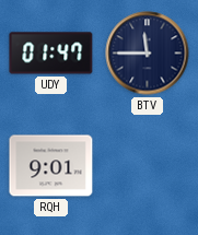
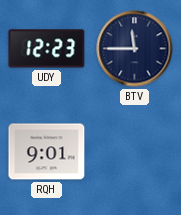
UDY: 01:47 -> 12:23
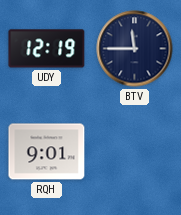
UDY: 12:23 -> 12:19
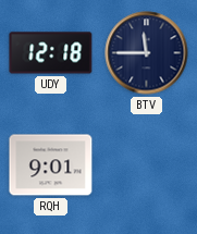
UDY: 12:19 -> 12:18
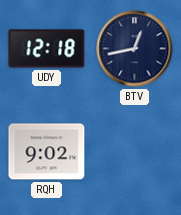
BTV: 11:45 -> 12:43
RQH: 9:01 -> 9:02
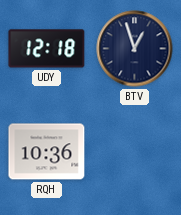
BTV: 12:43 -> 12:57
RQH: 9:02 -> 10:36
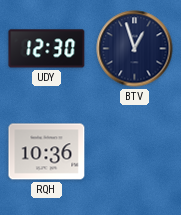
UDY: 12:18 -> 12:30
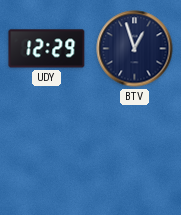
UDY: 12:30 -> 12:29
RQH: 10:36 -> none
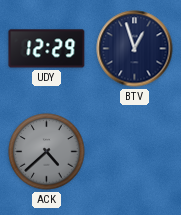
ACK: none -> 4:38
